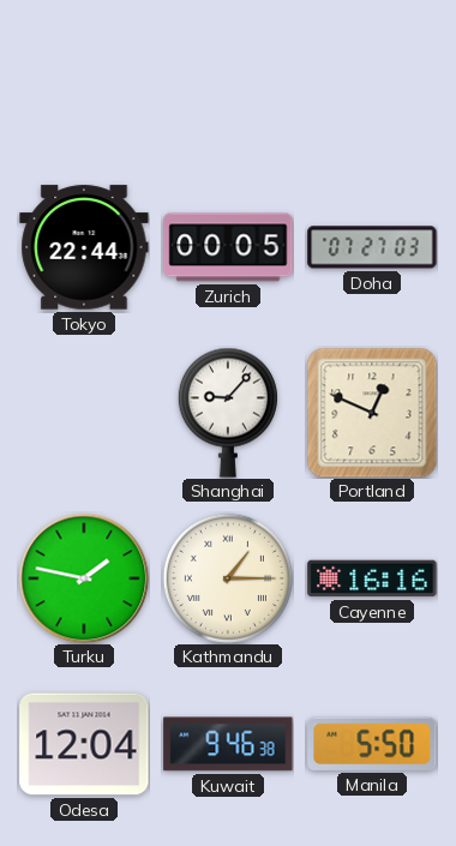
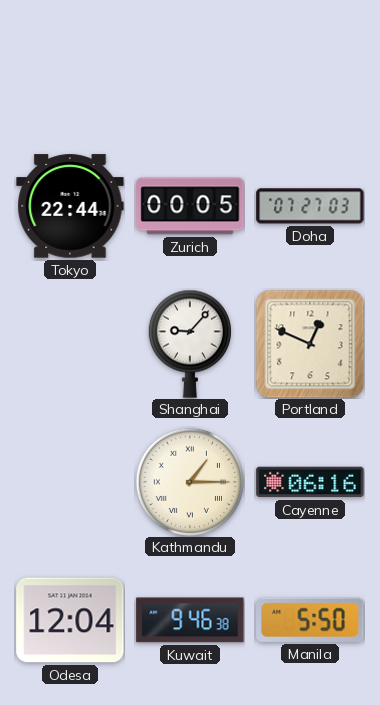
Turku: 1:47 -> none
Cayenne: 16:16 -> 06:16
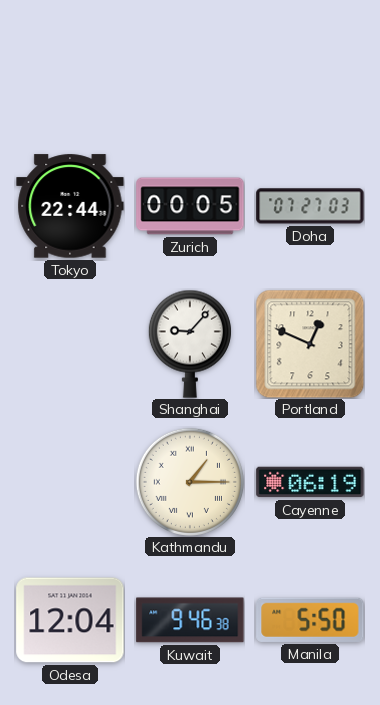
Cayenne: 06:16 -> 06:19
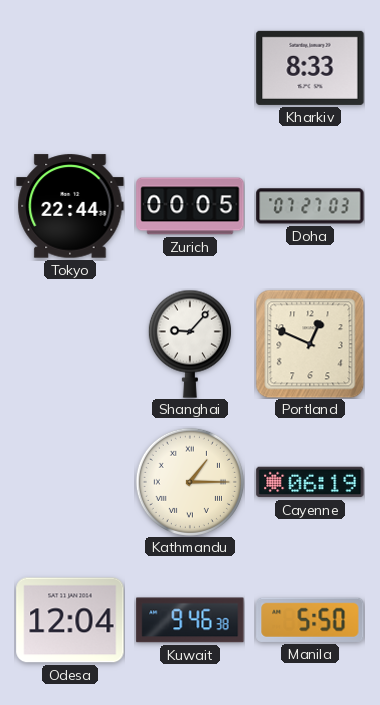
Kharkiv: none -> 8:33
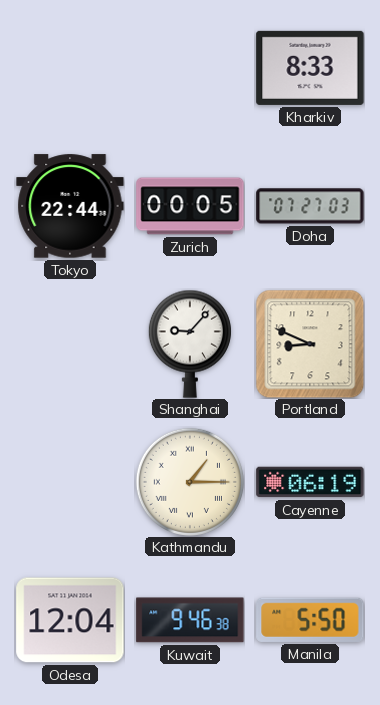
Portland: 12:49 -> 8:49
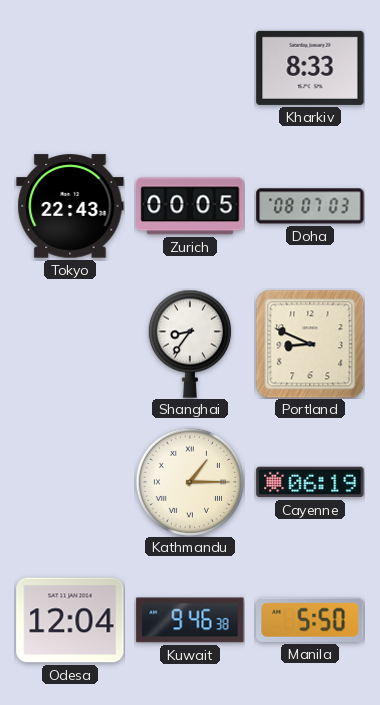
Tokyo: 22:44 -> 22:43
Doha: 07:27 -> 08:07
Shanghai: 9:07 -> 8:36
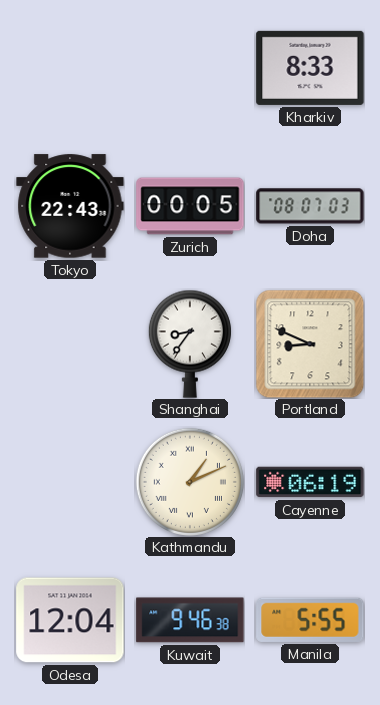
Kathmandu: 1:15 -> 1:11
Manila: 5:50 -> 5:55
